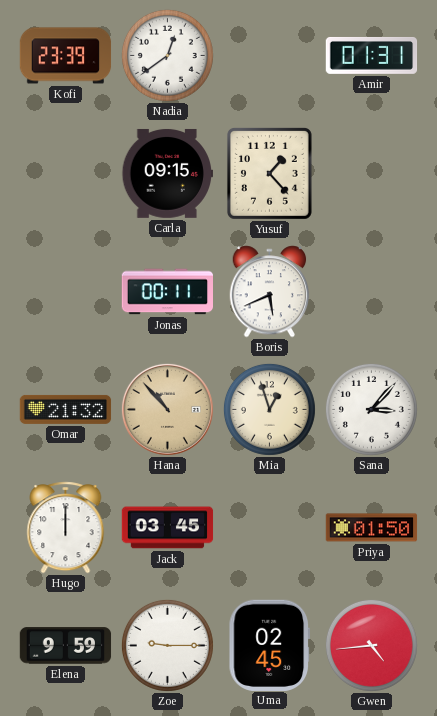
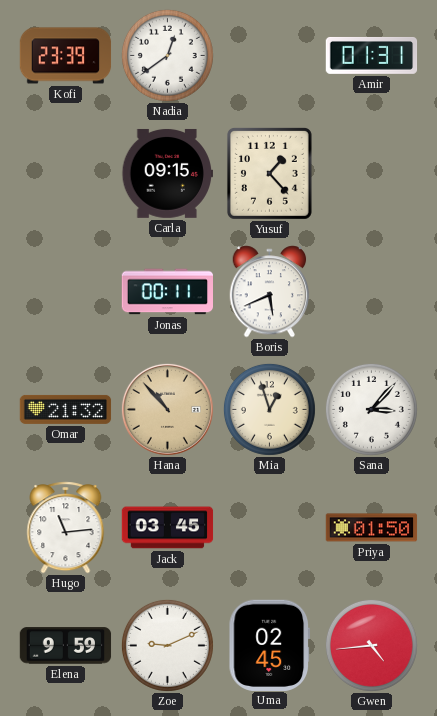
Hugo: 12:00 -> 11:14
Zoe: 9:15 -> 9:11
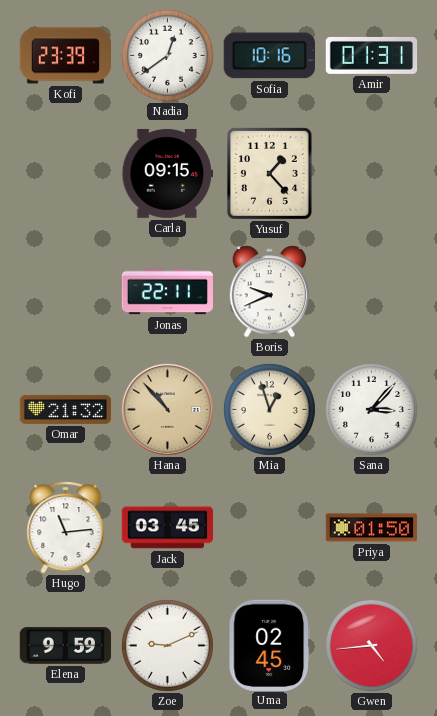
Sofia: none -> 10:16
Jonas: 00:11 -> 22:11
Boris: 5:41 -> 9:41
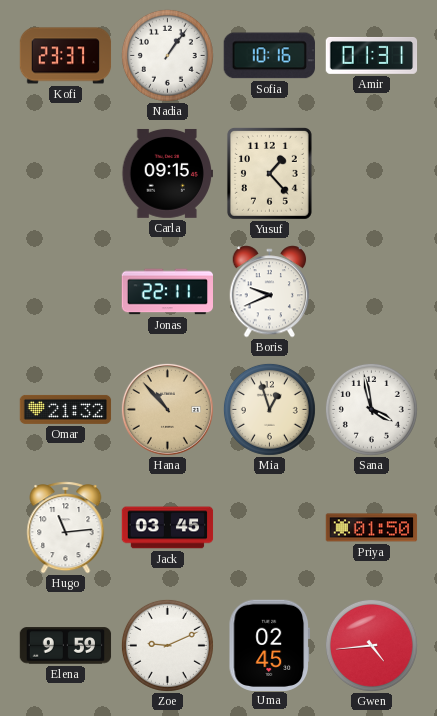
Kofi: 23:39 -> 23:37
Nadia: 12:39 -> 1:06
Sana: 3:07 -> 3:58
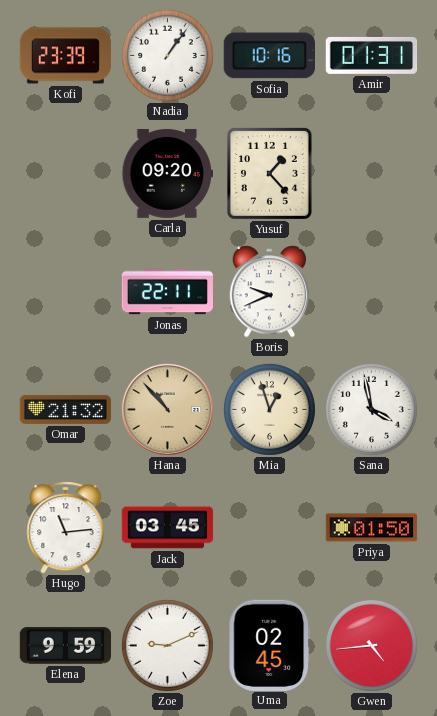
Kofi: 23:37 -> 23:39
Carla: 09:15 -> 09:20
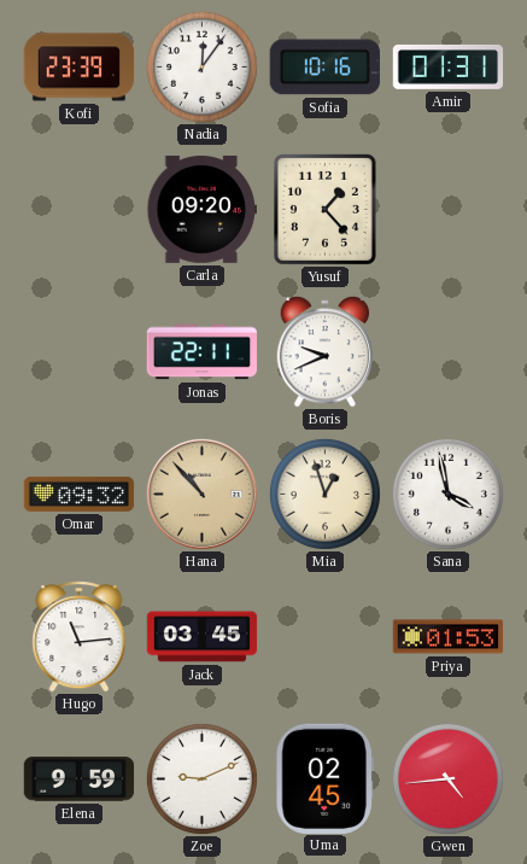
Nadia: 1:06 -> 12:06
Omar: 21:32 -> 09:32
Priya: 01:50 -> 01:53
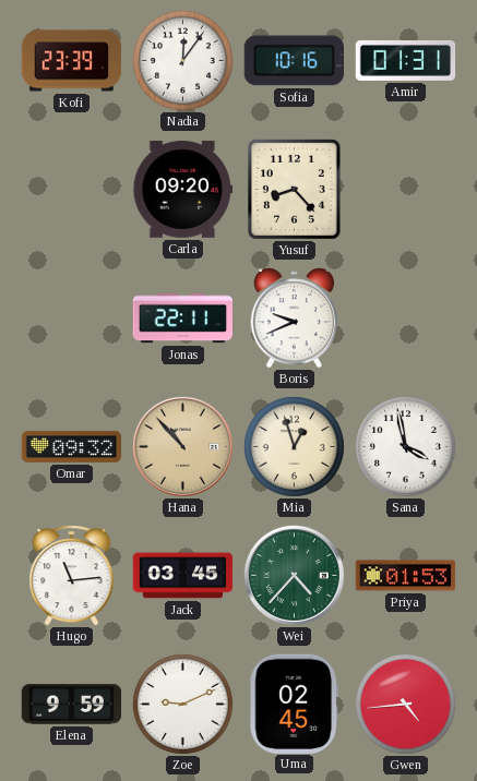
Yusuf: 1:23 -> 8:23
Wei: none -> 4:37
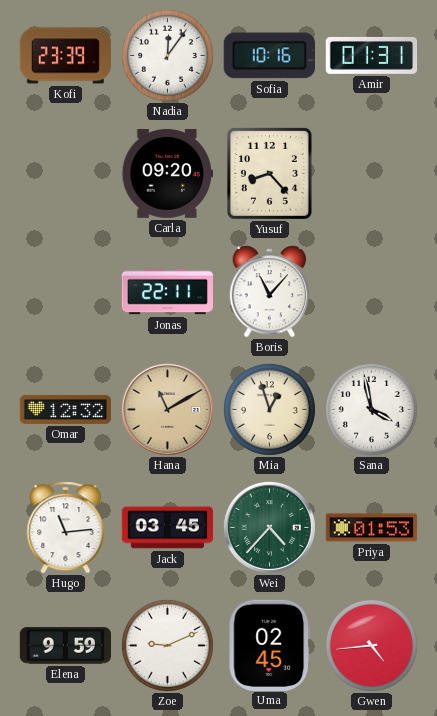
Boris: 9:41 -> 11:07
Omar: 09:32 -> 12:32
Hana: 10:53 -> 11:10
